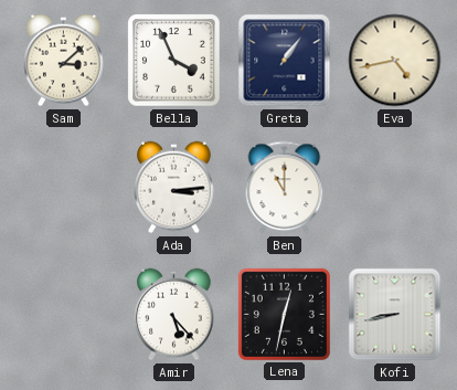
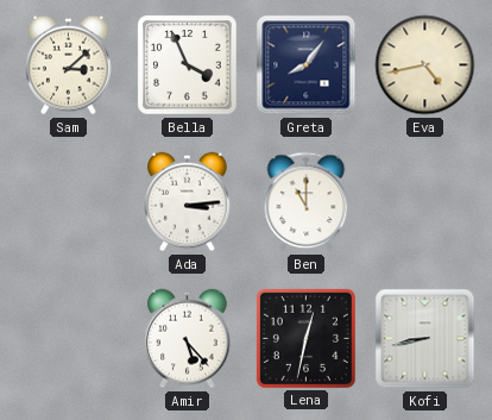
Greta: 1:06 -> 8:06
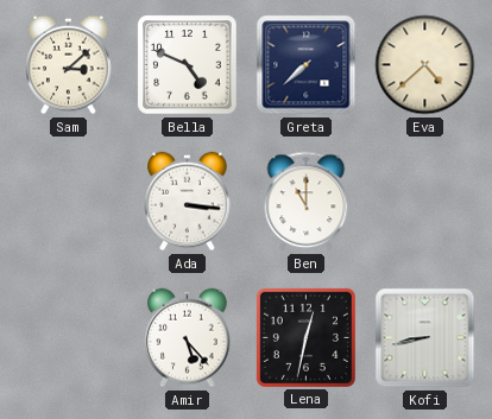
Bella: 3:56 -> 4:49
Greta: 8:06 -> 7:38
Eva: 4:43 -> 4:38
Ada: 3:14 -> 3:16
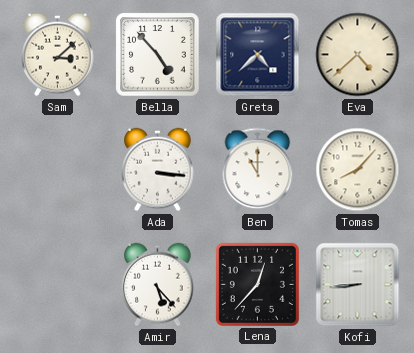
Bella: 4:49 -> 4:53
Greta: 7:38 -> 4:38
Tomas: none -> 8:07
Lena: 12:32 -> 12:37
Kofi: 8:43 -> 8:44
